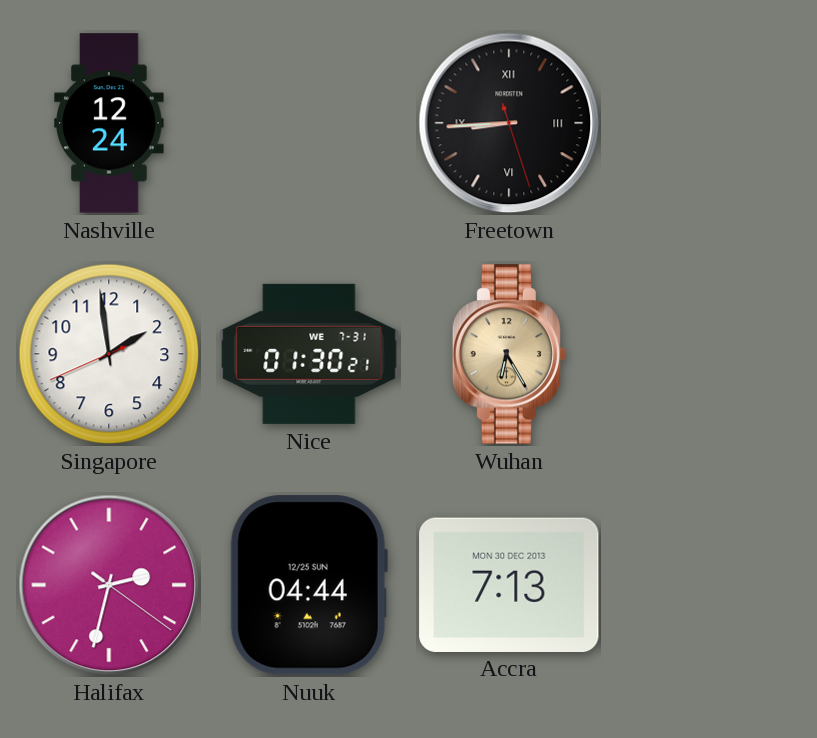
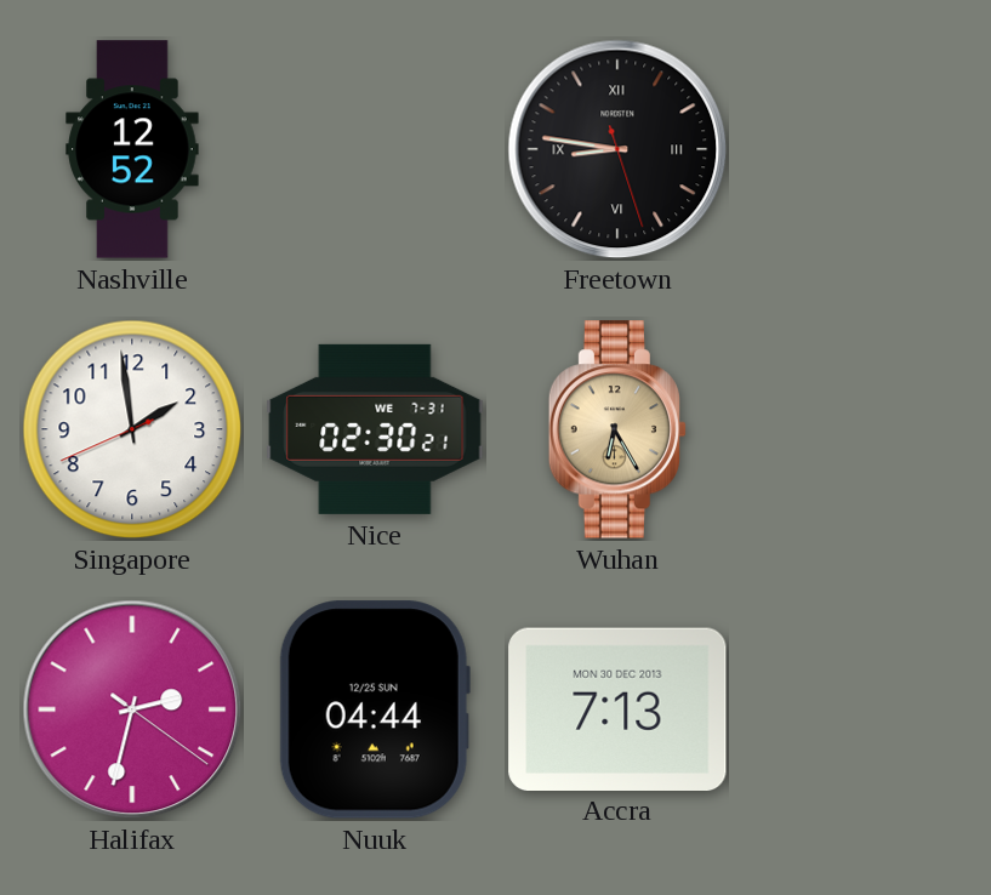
Nashville: 12:24 -> 12:52
Freetown: 8:44 -> 8:46
Nice: 01:30 -> 02:30
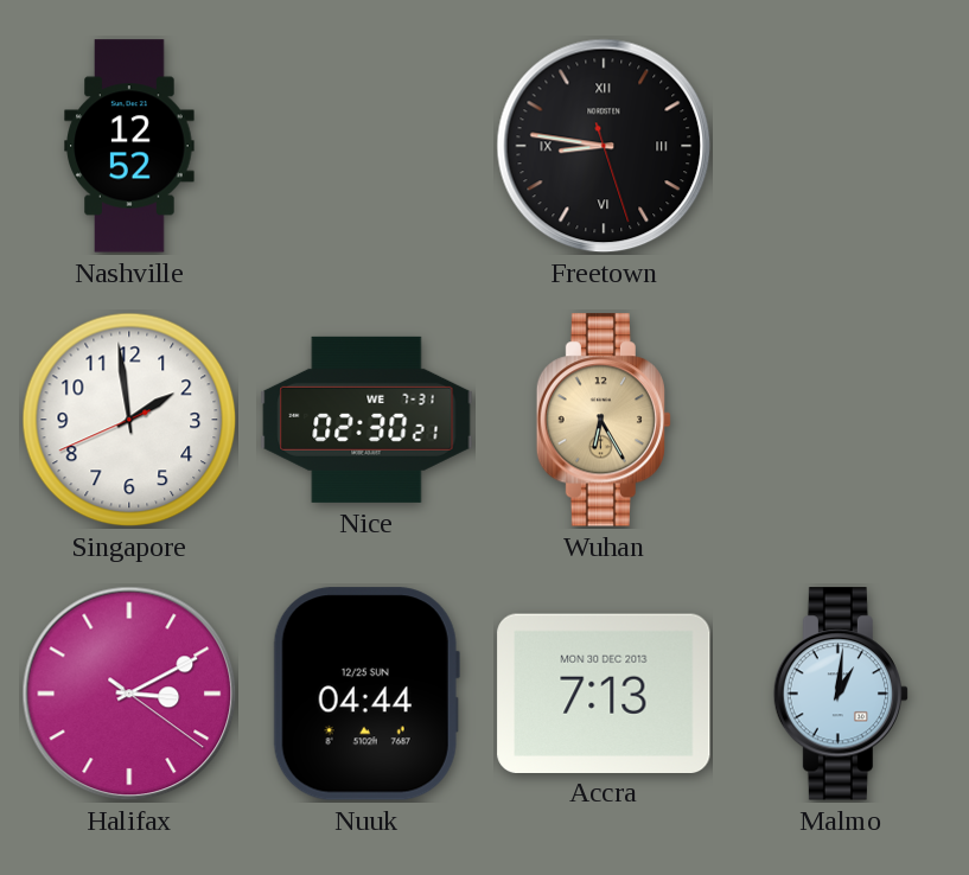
Halifax: 2:32 -> 3:10
Malmo: none -> 1:01
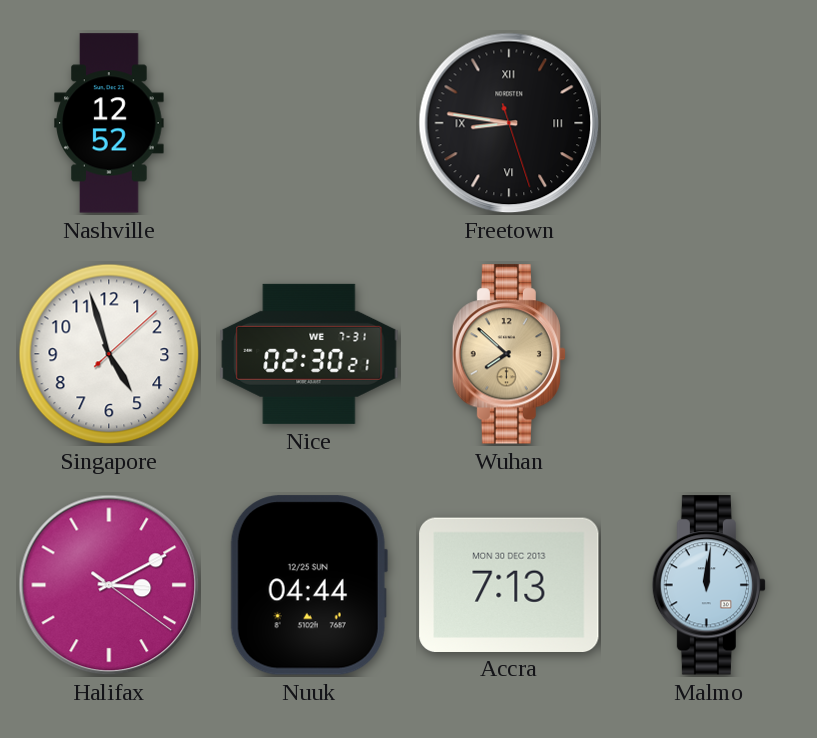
Singapore: 1:58 -> 4:57
Wuhan: 6:25 -> 7:52
Malmo: 1:01 -> 12:01
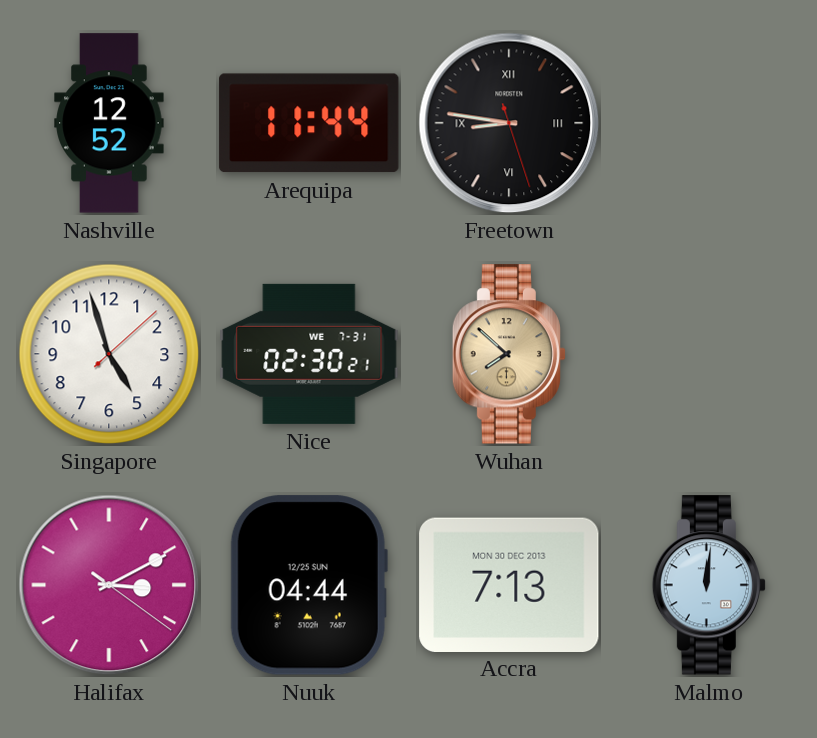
Arequipa: none -> 11:44
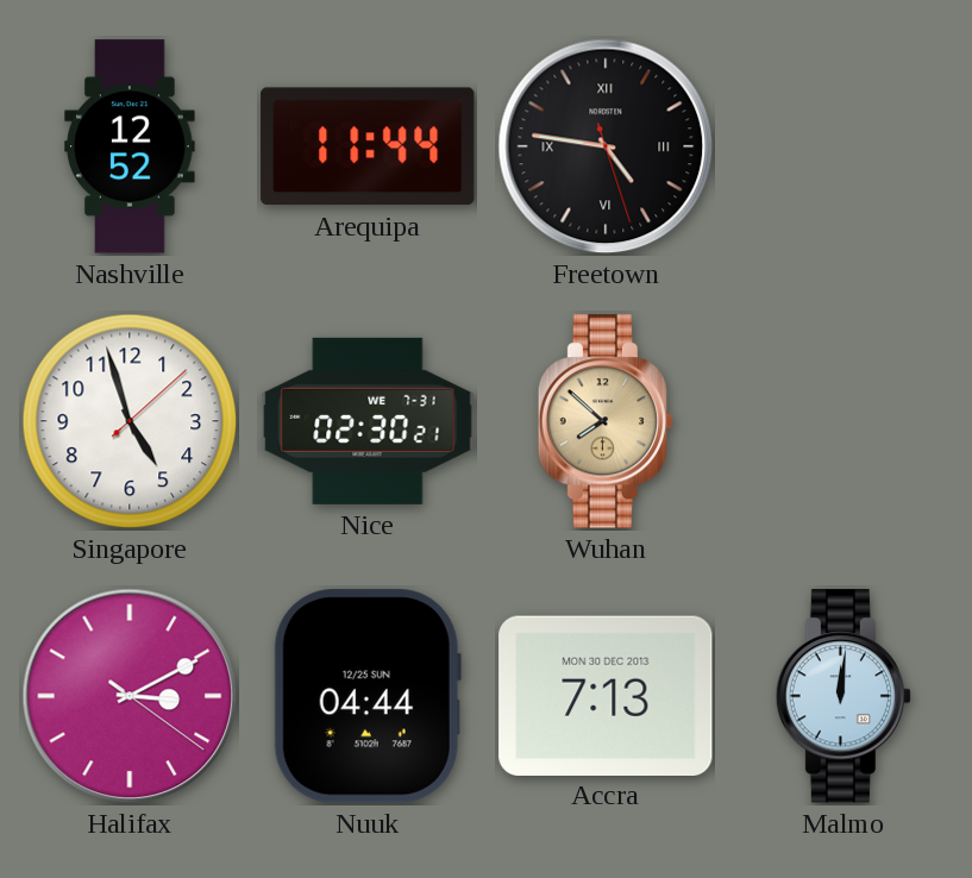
Freetown: 8:46 -> 4:46
